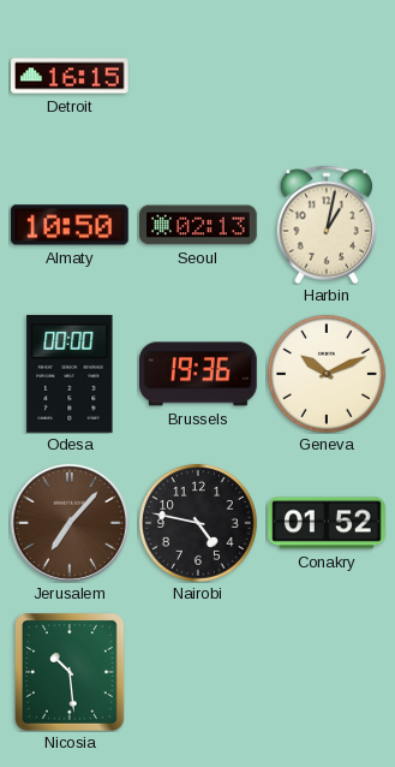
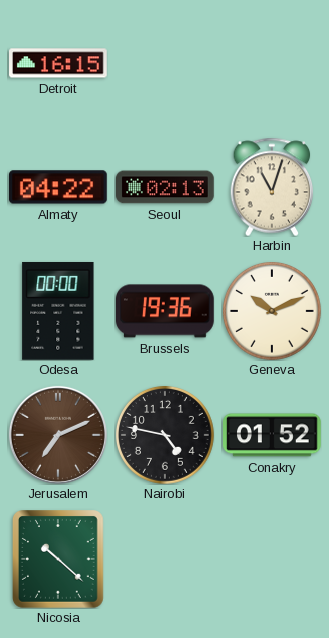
Almaty: 10:50 -> 04:22
Harbin: 1:02 -> 11:03
Jerusalem: 7:07 -> 7:11
Nicosia: 10:29 -> 10:22
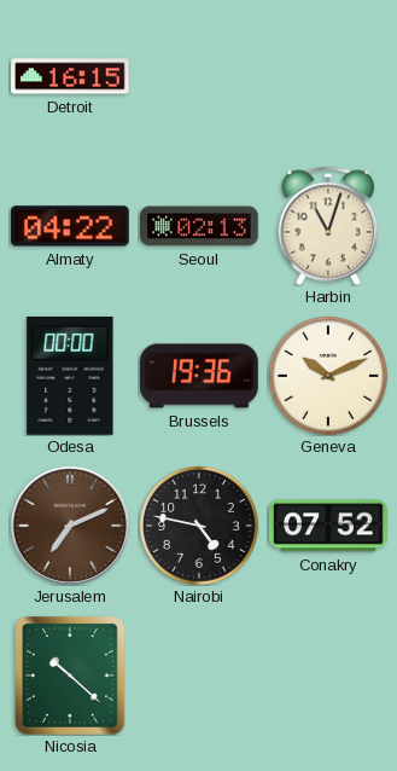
Conakry: 01:52 -> 07:52
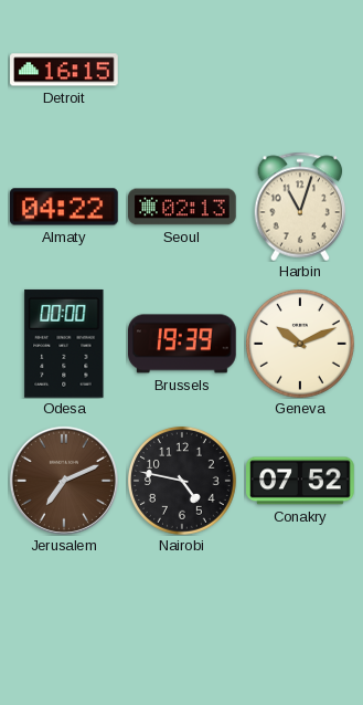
Brussels: 19:36 -> 19:39
Nicosia: 10:22 -> none
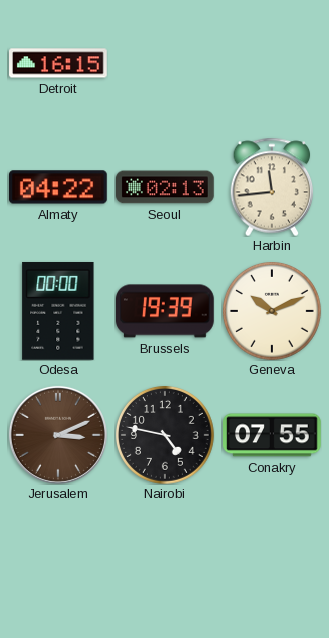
Harbin: 11:03 -> 11:44
Jerusalem: 7:11 -> 3:11
Conakry: 07:52 -> 07:55
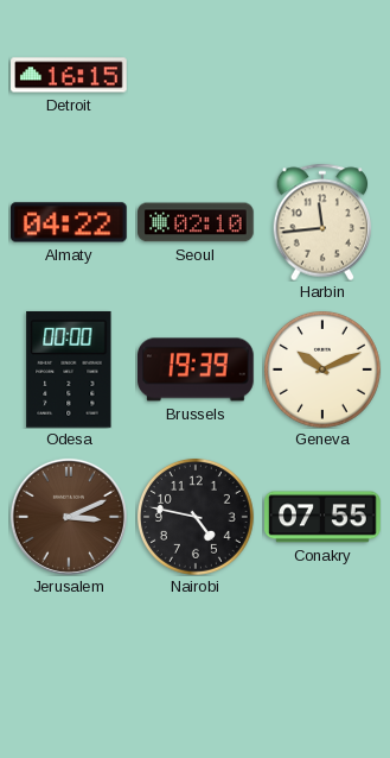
Seoul: 02:13 -> 02:10
